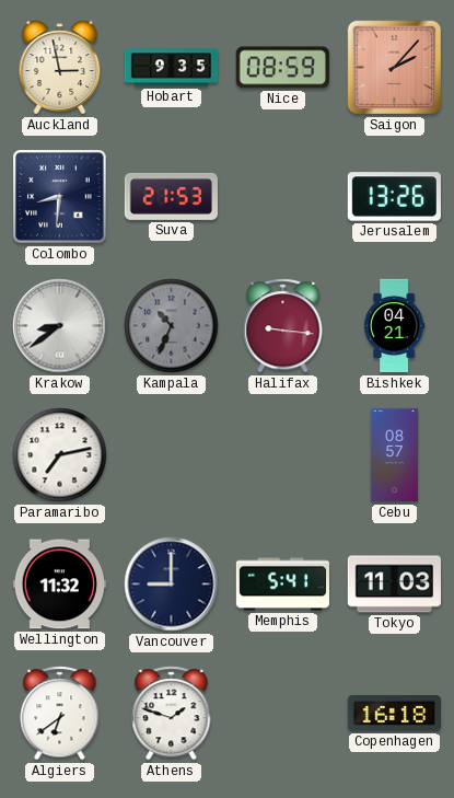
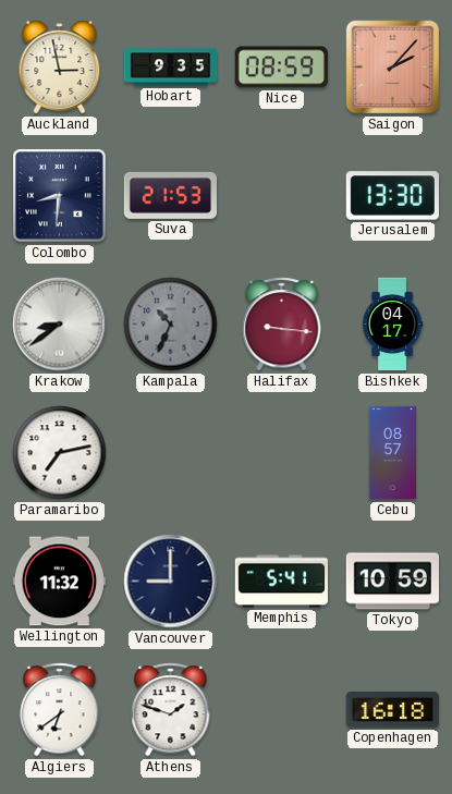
Jerusalem: 13:26 -> 13:30
Bishkek: 04:21 -> 04:17
Tokyo: 11:03 -> 10:59
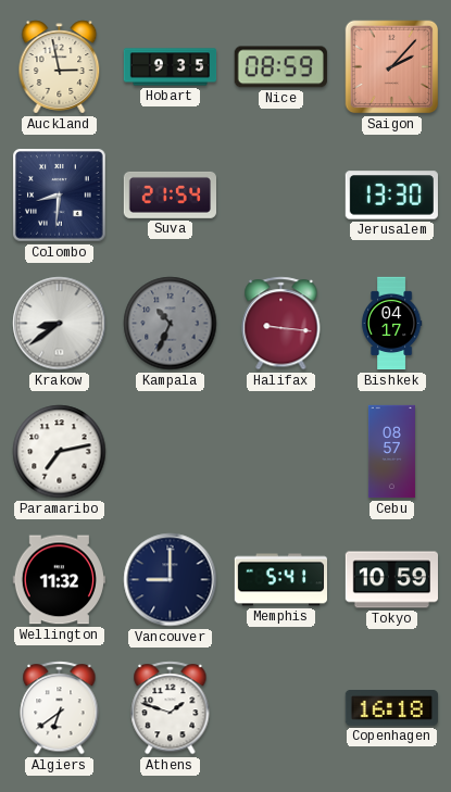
Suva: 21:53 -> 21:54
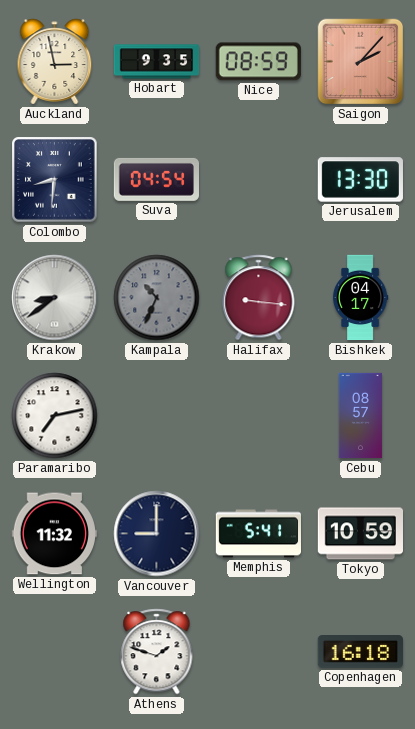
Suva: 21:54 -> 04:54
Algiers: 6:39 -> none
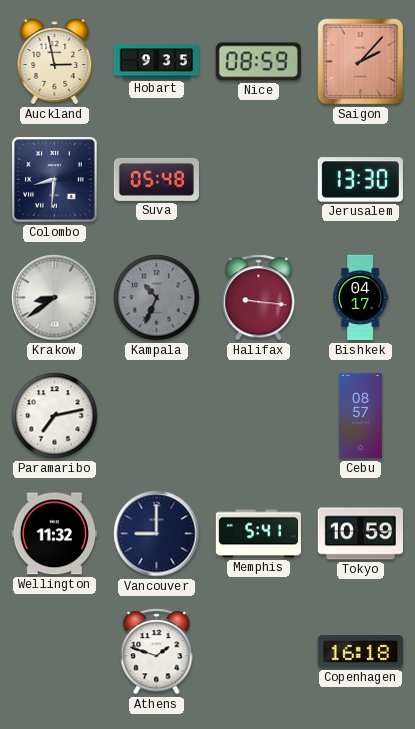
Suva: 04:54 -> 05:48
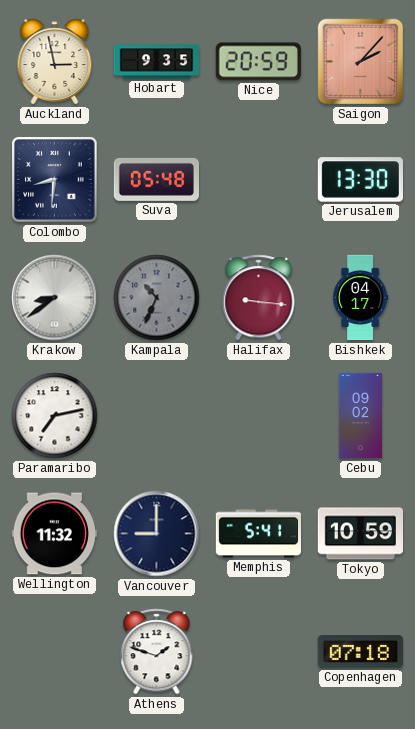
Nice: 08:59 -> 20:59
Cebu: 08:57 -> 09:02
Copenhagen: 16:18 -> 07:18
